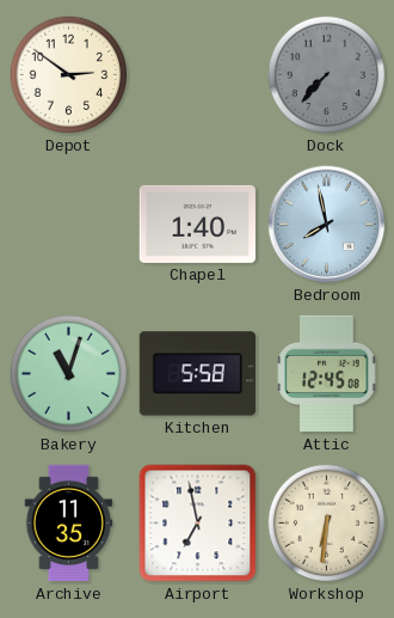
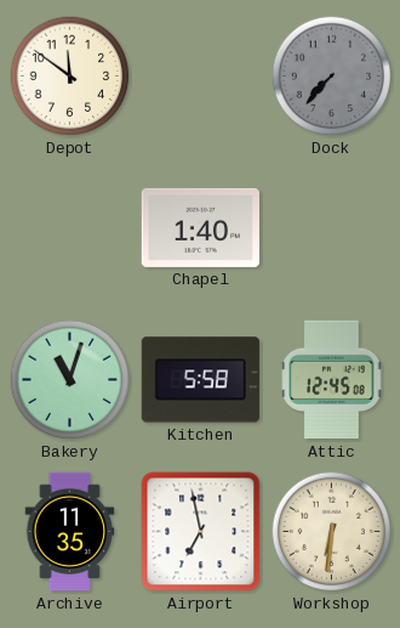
Depot: 2:51 -> 11:51
Bedroom: 7:58 -> none
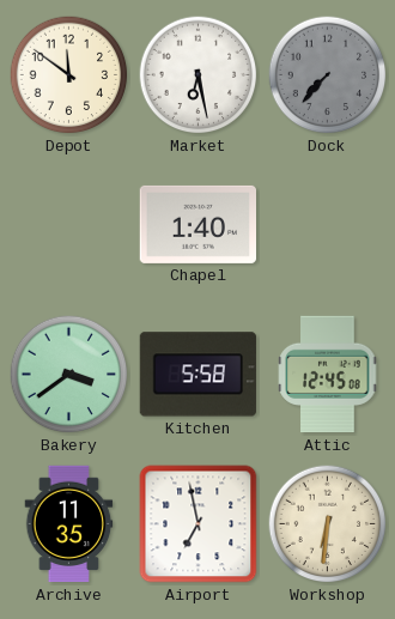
Market: none -> 6:28
Bakery: 11:03 -> 3:39
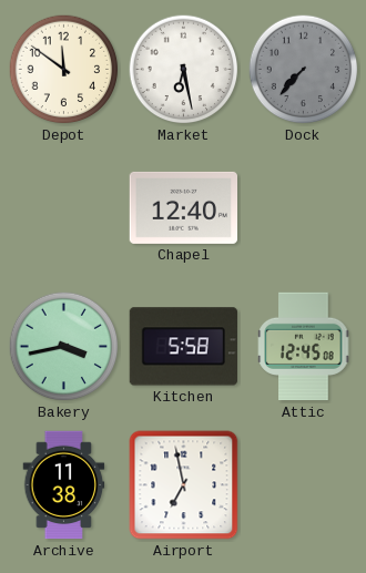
Chapel: 1:40 -> 12:40
Bakery: 3:39 -> 3:43
Archive: 11:35 -> 11:38
Workshop: 6:31 -> none
